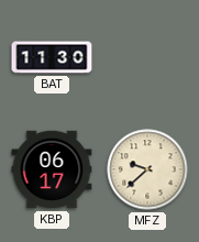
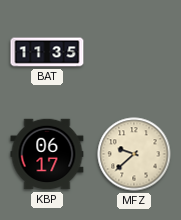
BAT: 11:30 -> 11:35
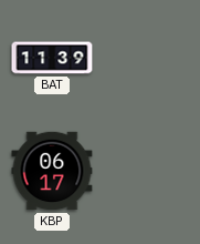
BAT: 11:35 -> 11:39
MFZ: 9:38 -> none
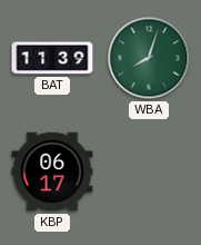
WBA: none -> 8:03
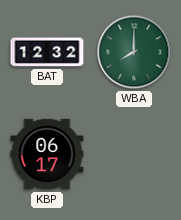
BAT: 11:39 -> 12:32
WBA: 8:03 -> 8:00
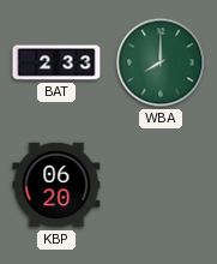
BAT: 12:32 -> 2:33
KBP: 06:17 -> 06:20
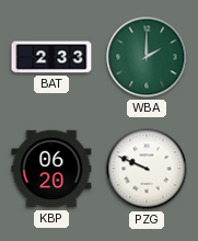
WBA: 8:00 -> 2:00
PZG: none -> 9:49
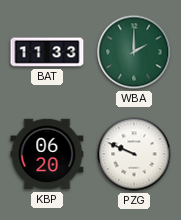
BAT: 2:33 -> 11:33
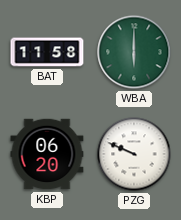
BAT: 11:33 -> 11:58
WBA: 2:00 -> 6:00
